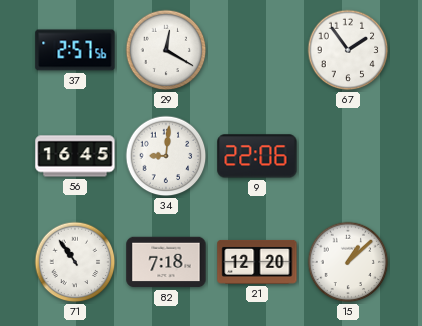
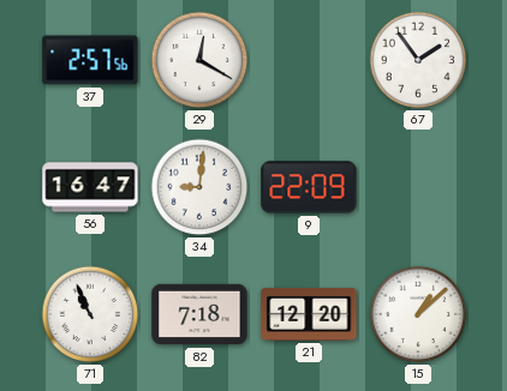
56: 16:45 -> 16:47
9: 22:06 -> 22:09
71: 10:54 -> 10:56
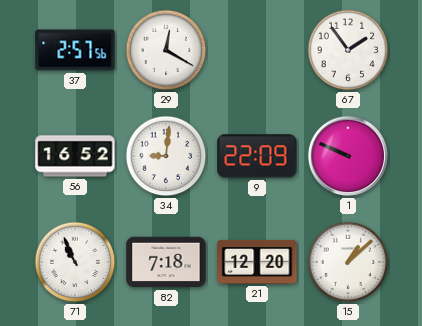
56: 16:47 -> 16:52
1: none -> 9:49
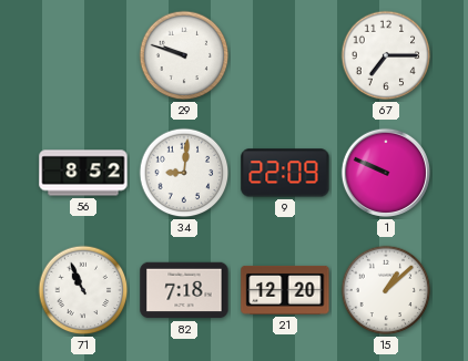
37: 2:57 -> none
29: 12:20 -> 9:48
67: 1:54 -> 7:15
56: 16:52 -> 8:52
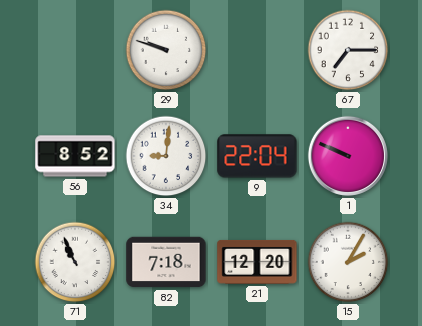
9: 22:09 -> 22:04
15: 1:08 -> 2:05
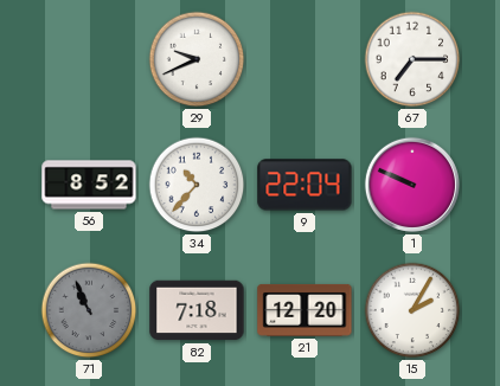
29: 9:48 -> 9:41
34: 9:01 -> 10:37
71 dial: white -> grey
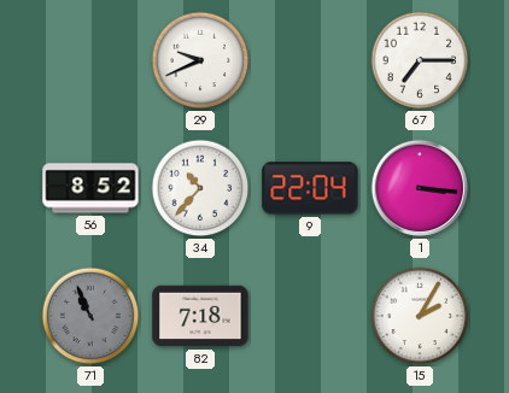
1: 9:49 -> 3:16
21: 12:20 -> none
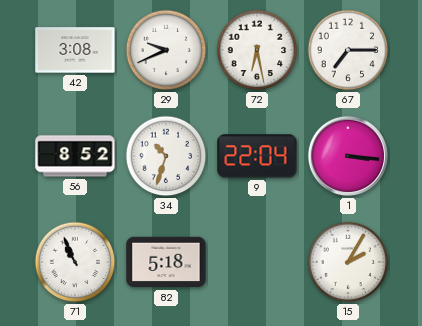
42: none -> 3:08
72: none -> 6:28
34: 10:37 -> 10:33
71 dial: grey -> white
82: 7:18 -> 5:18
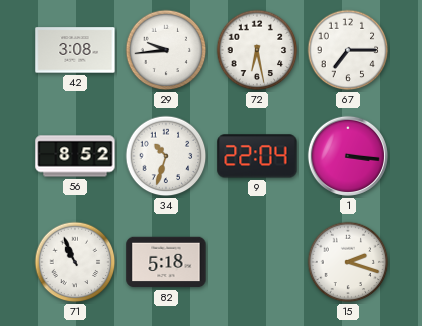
29: 9:41 -> 9:44
15: 2:05 -> 2:18
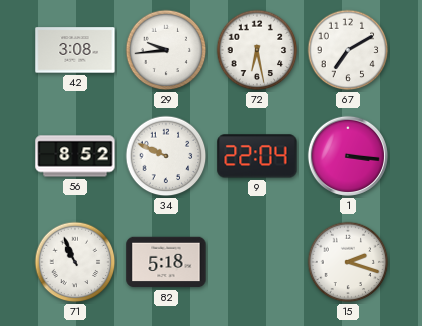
67: 7:15 -> 7:10
34: 10:33 -> 9:49
